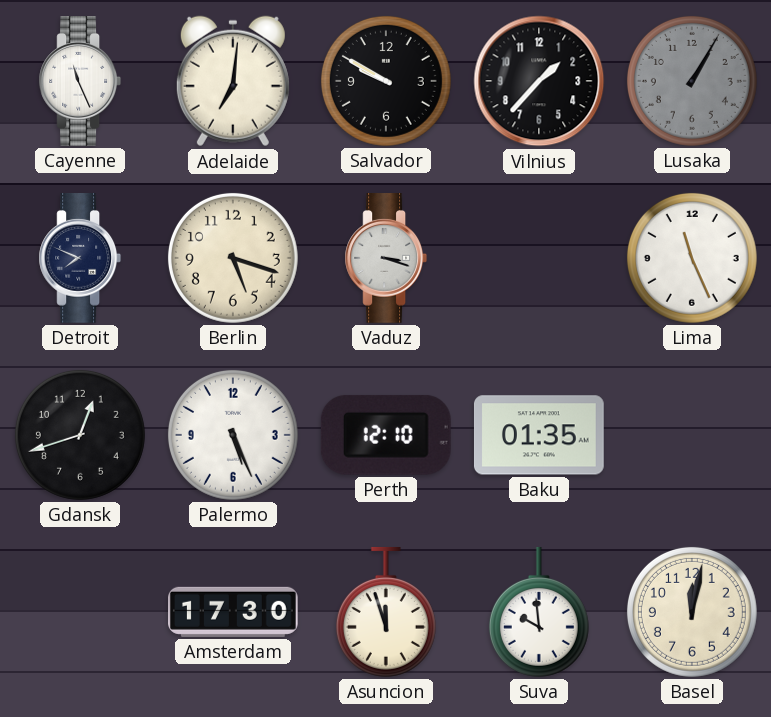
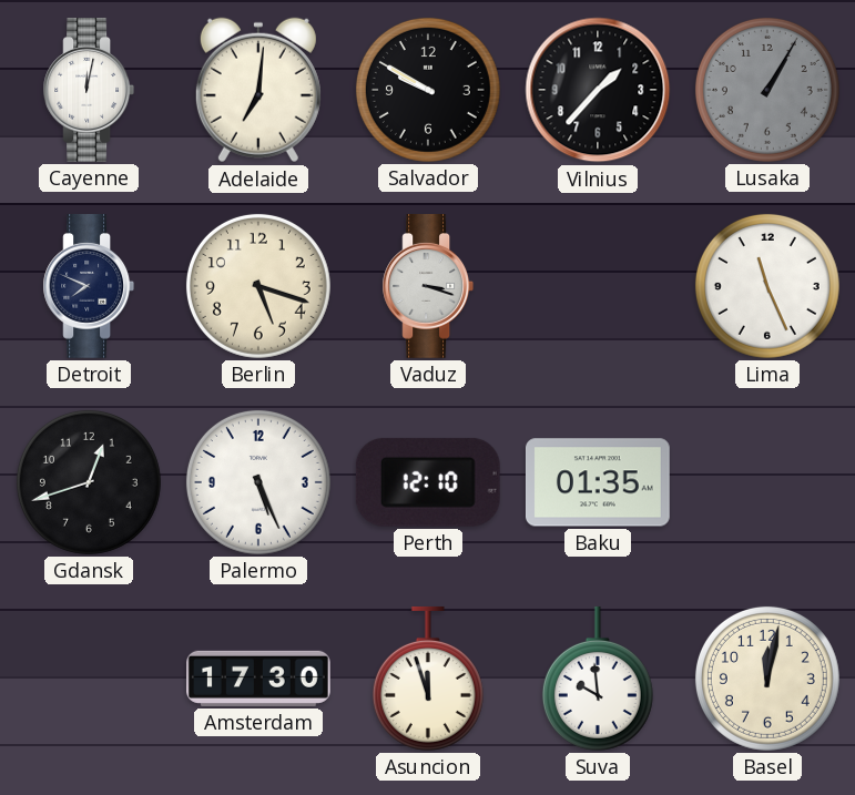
Cayenne: 11:26 -> 12:02
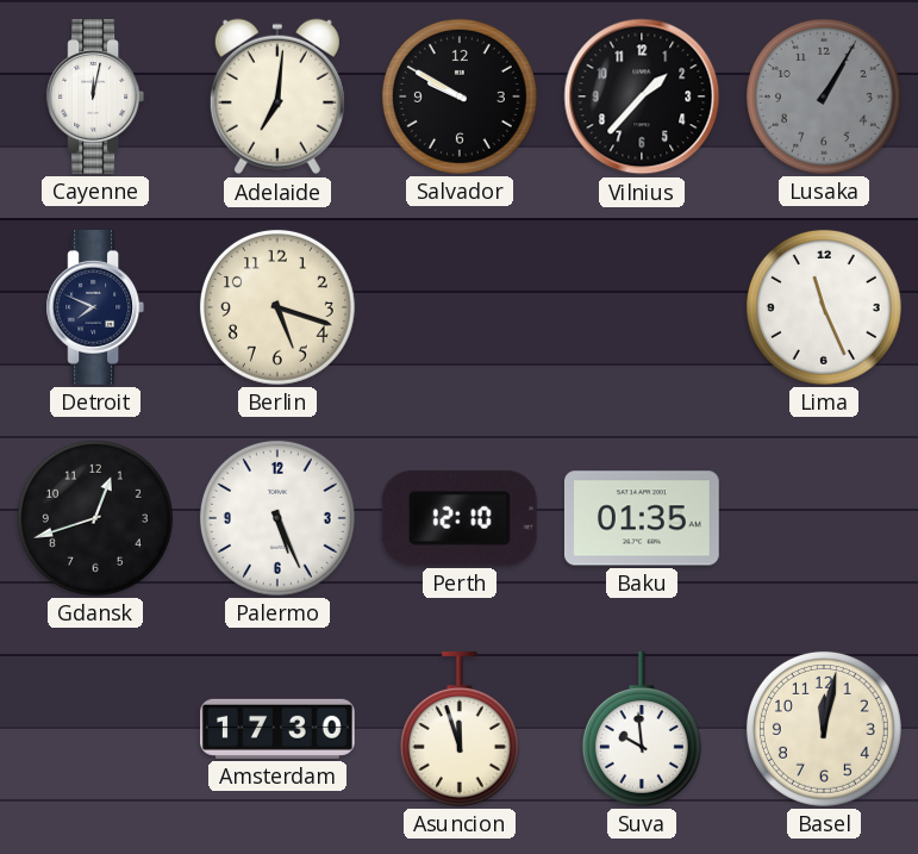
Vaduz: 3:18 -> none
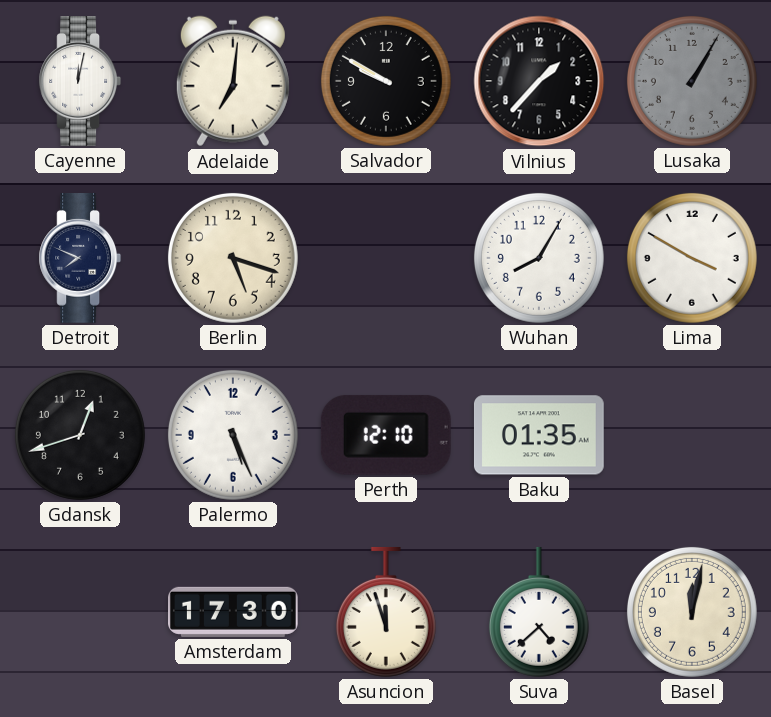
Wuhan: none -> 8:05
Lima: 11:26 -> 3:50
Suva: 9:59 -> 4:38
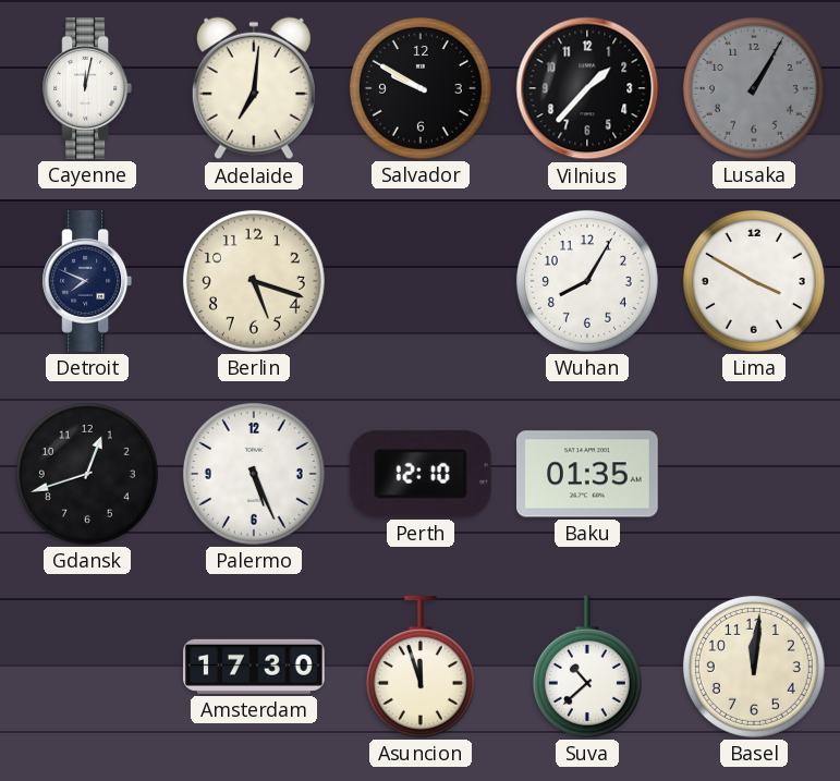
Suva: 4:38 -> 10:38
Basel: 12:02 -> 12:01
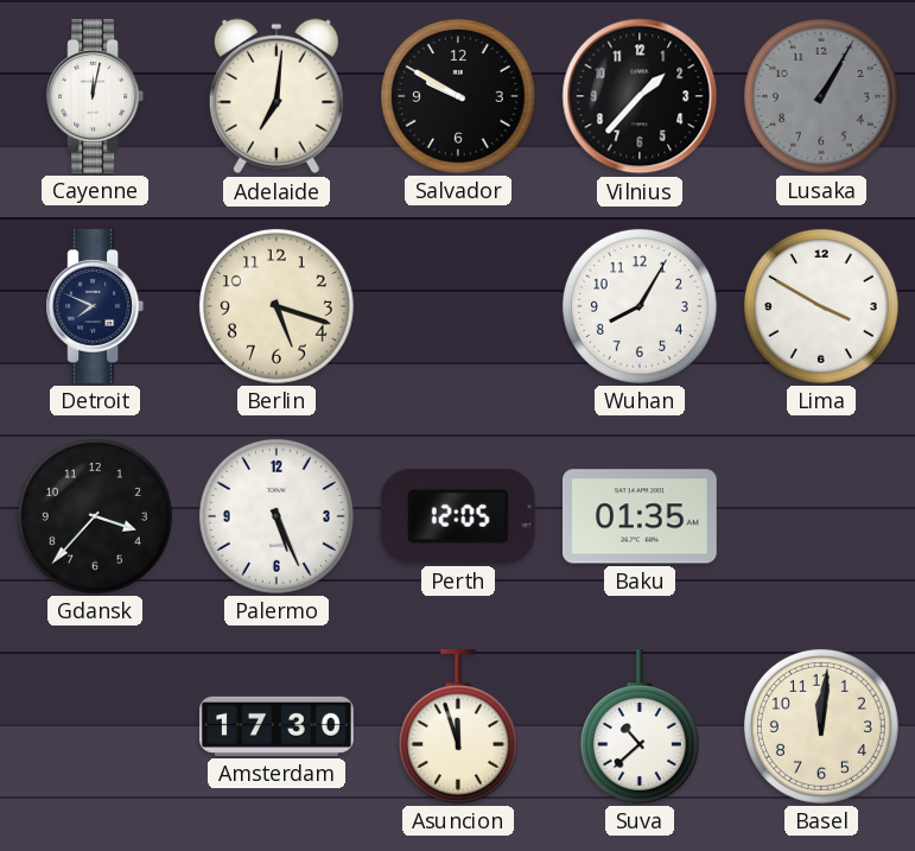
Gdansk: 12:42 -> 3:37
Perth: 12:10 -> 12:05
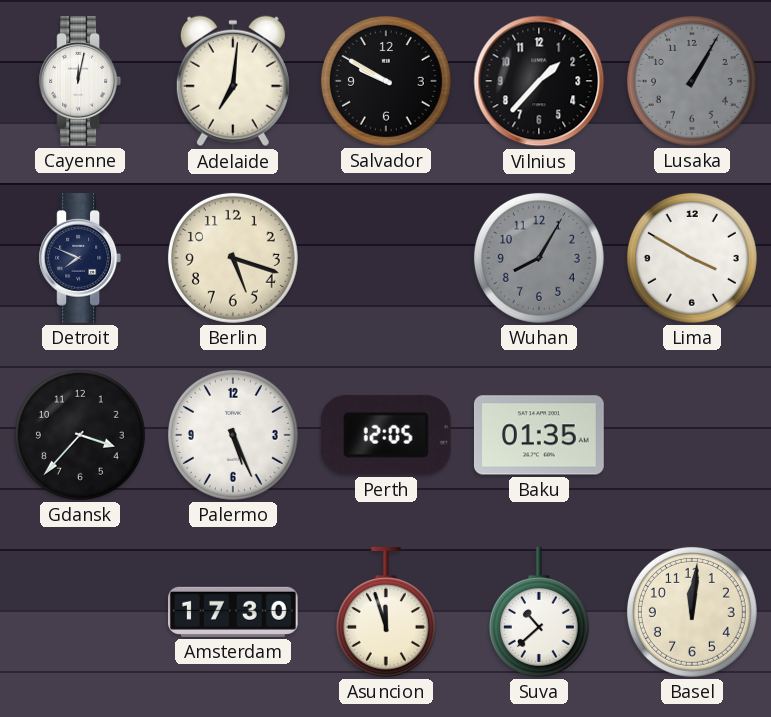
Wuhan dial: white -> grey
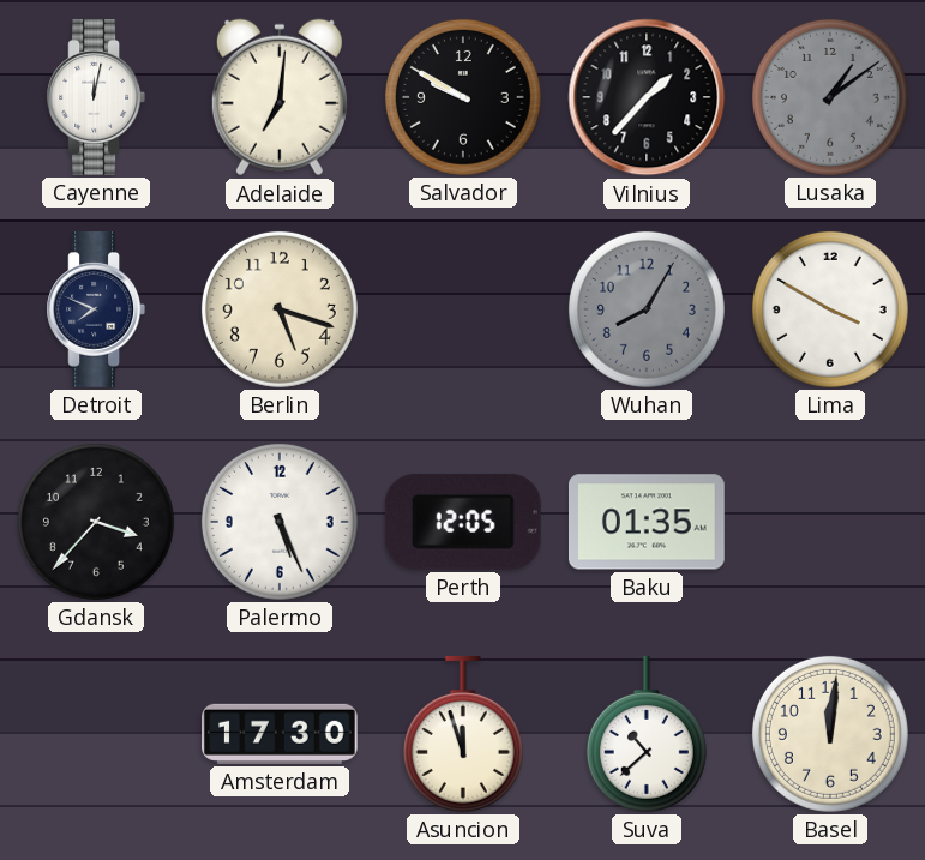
Lusaka: 1:05 -> 1:09
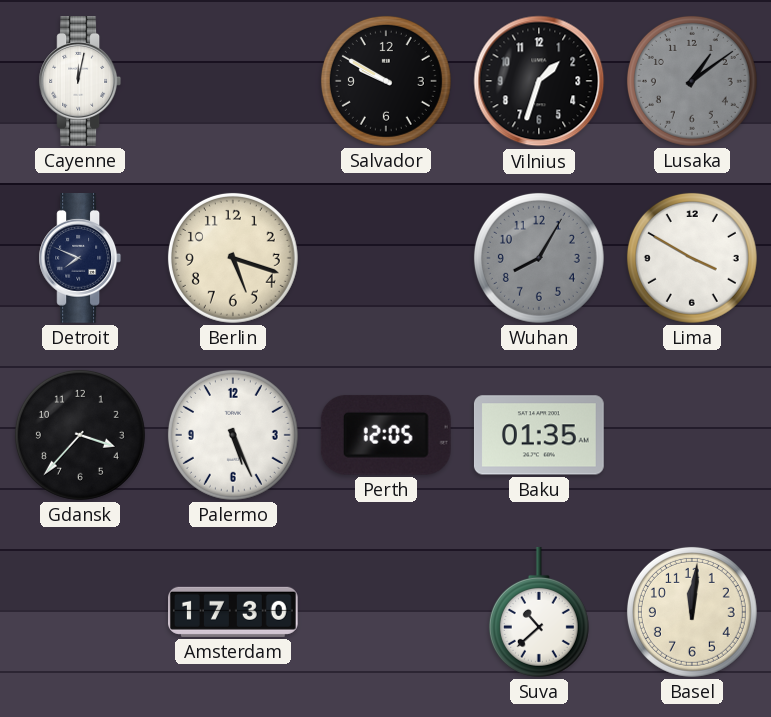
Adelaide: 7:01 -> none
Vilnius: 1:37 -> 1:33
Asuncion: 11:57 -> none
